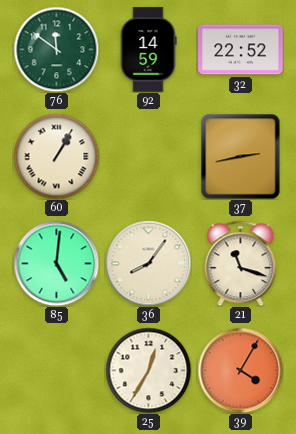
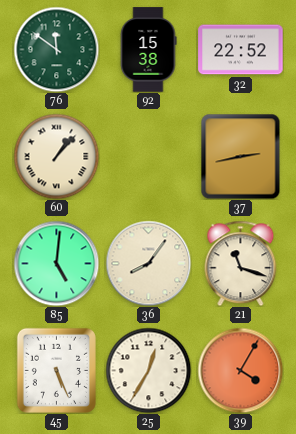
92: 14:59 -> 15:38
60: 1:05 -> 1:07
45: none -> 5:26
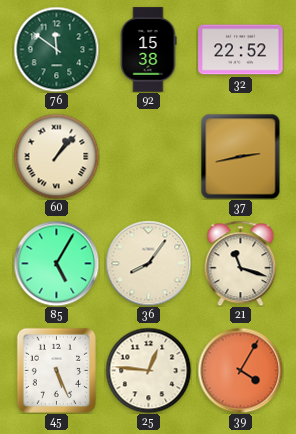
85: 5:01 -> 5:05
25: 12:35 -> 12:46
